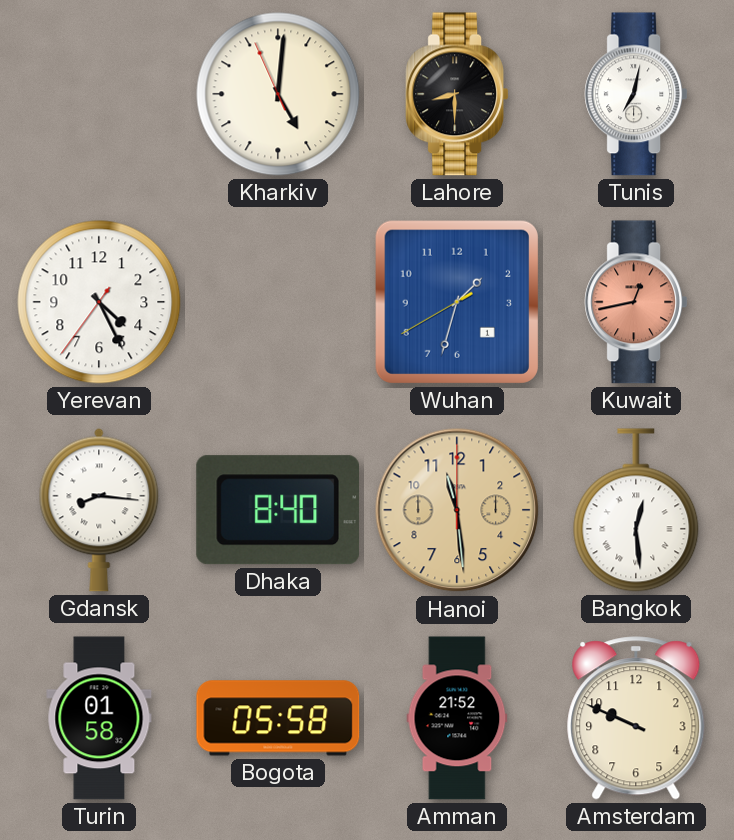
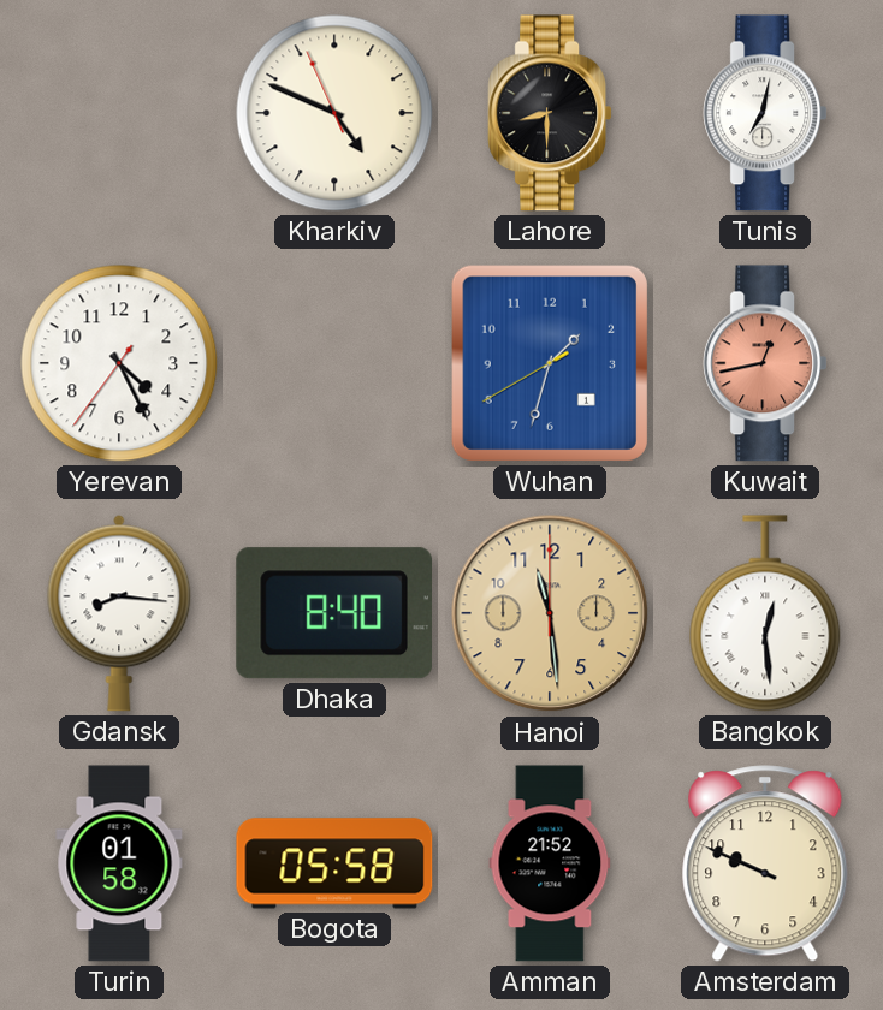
Kharkiv: 5:00 -> 4:48
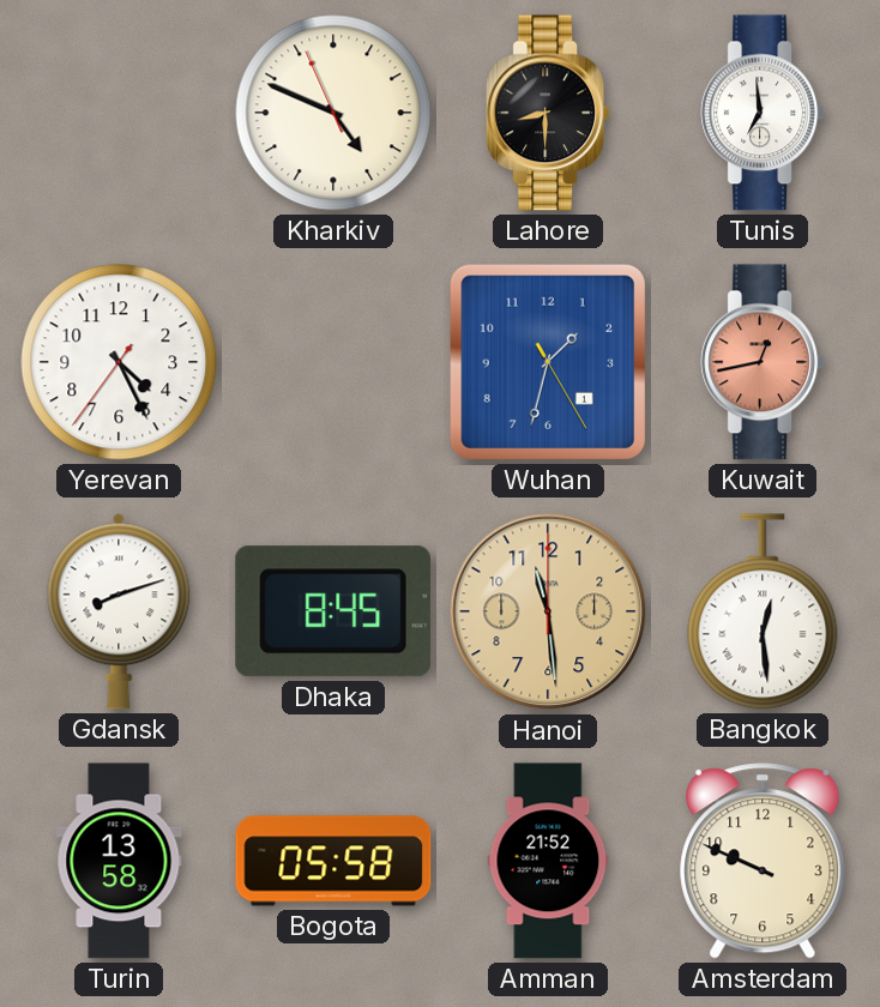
Tunis: 7:02 -> 6:59
Wuhan: 1:32:40 -> 1:32:25
Gdansk: 8:16 -> 8:12
Dhaka: 8:40 -> 8:45
Turin: 01:58 -> 13:58
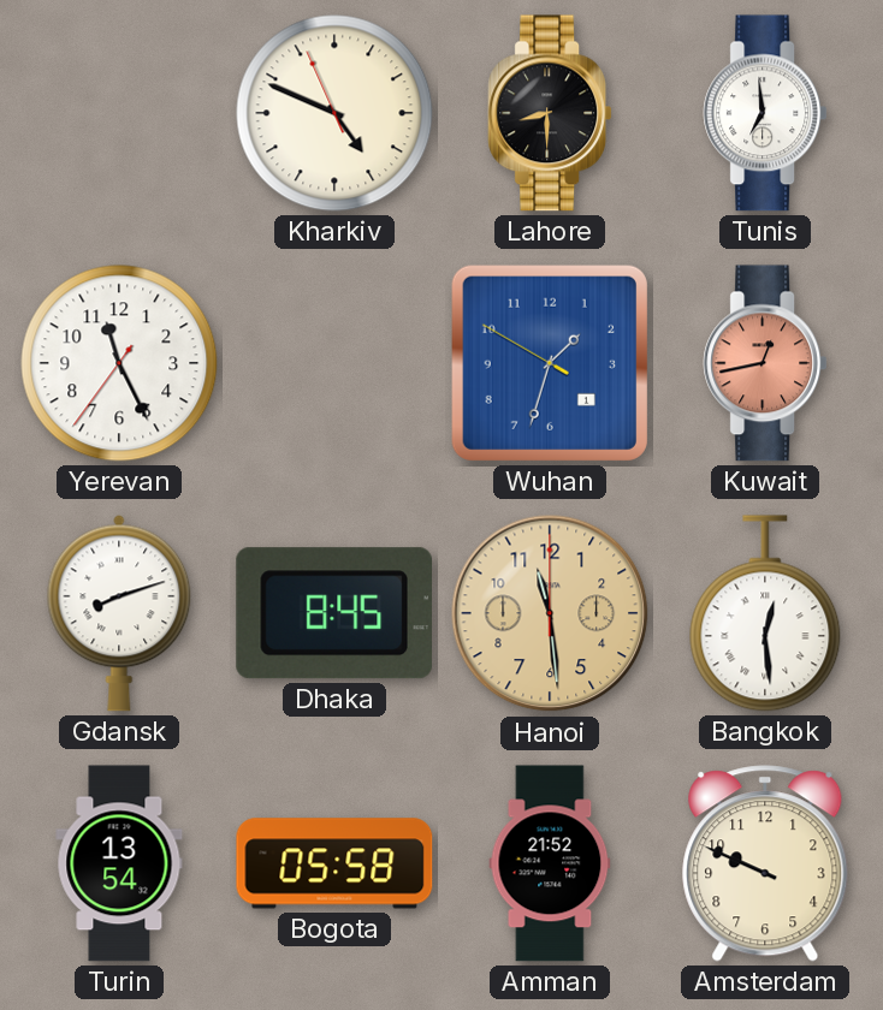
Yerevan: 4:25 -> 11:25
Wuhan: 1:32:25 -> 1:32:50
Turin: 13:58 -> 13:54
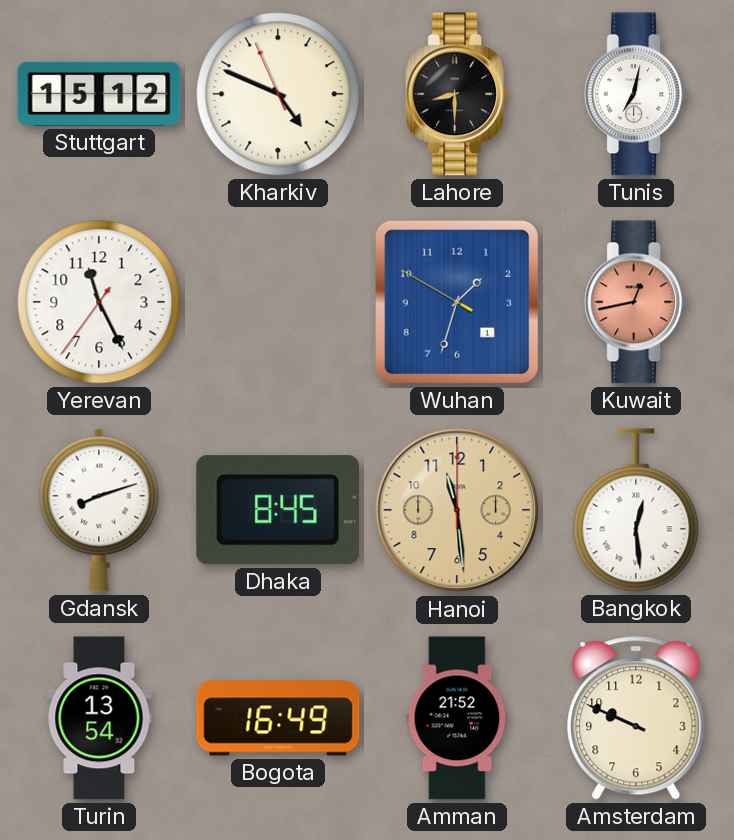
Stuttgart: none -> 15:12
Tunis: 6:59 -> 7:02
Bogota: 05:58 -> 16:49
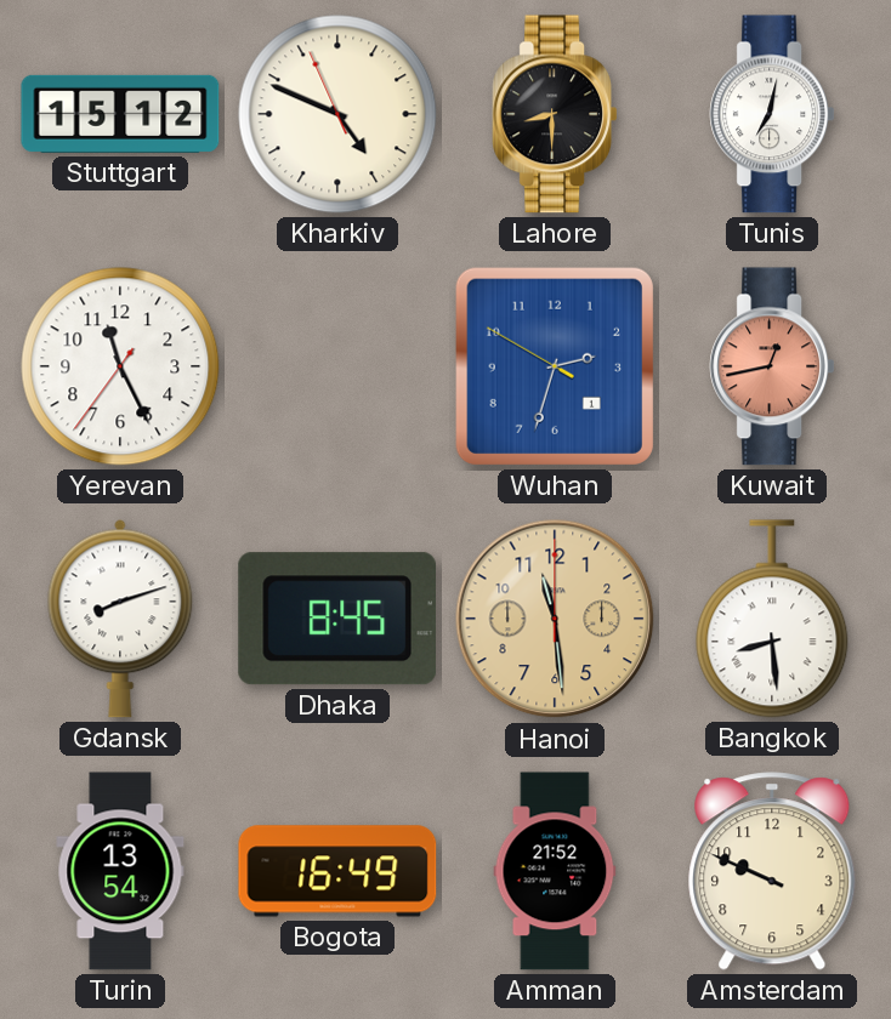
Wuhan: 1:32 -> 2:32
Bangkok: 12:29 -> 8:29
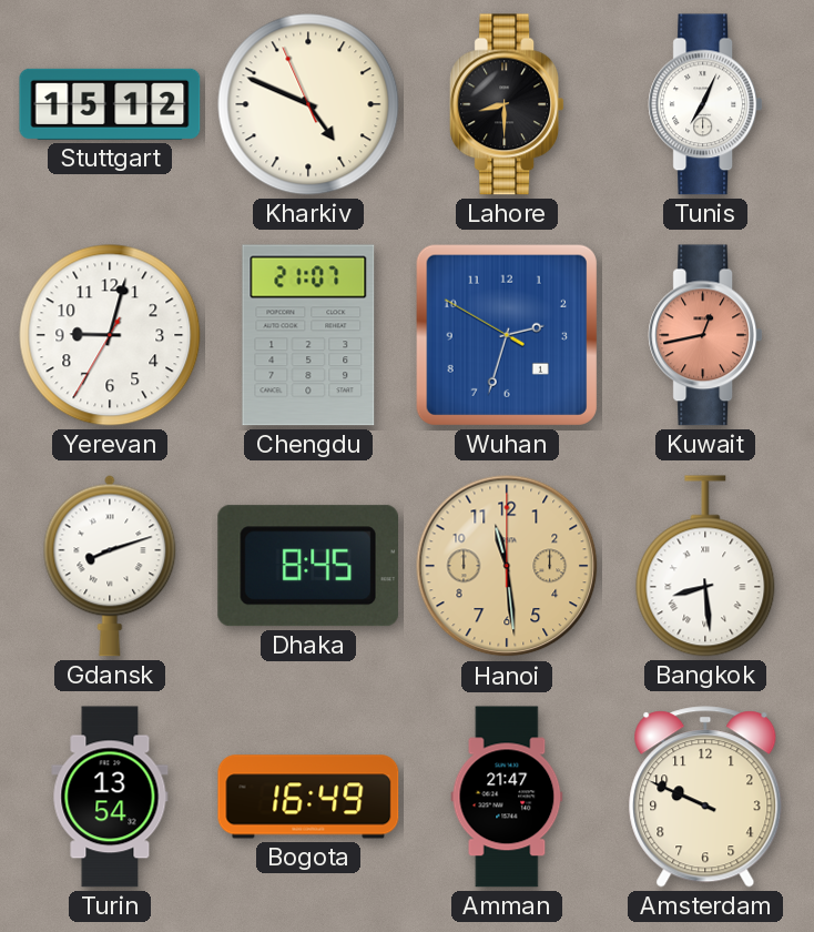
Tunis: 7:02 -> 7:04
Yerevan: 11:25 -> 9:02
Chengdu: none -> 21:07
Amman: 21:52 -> 21:47
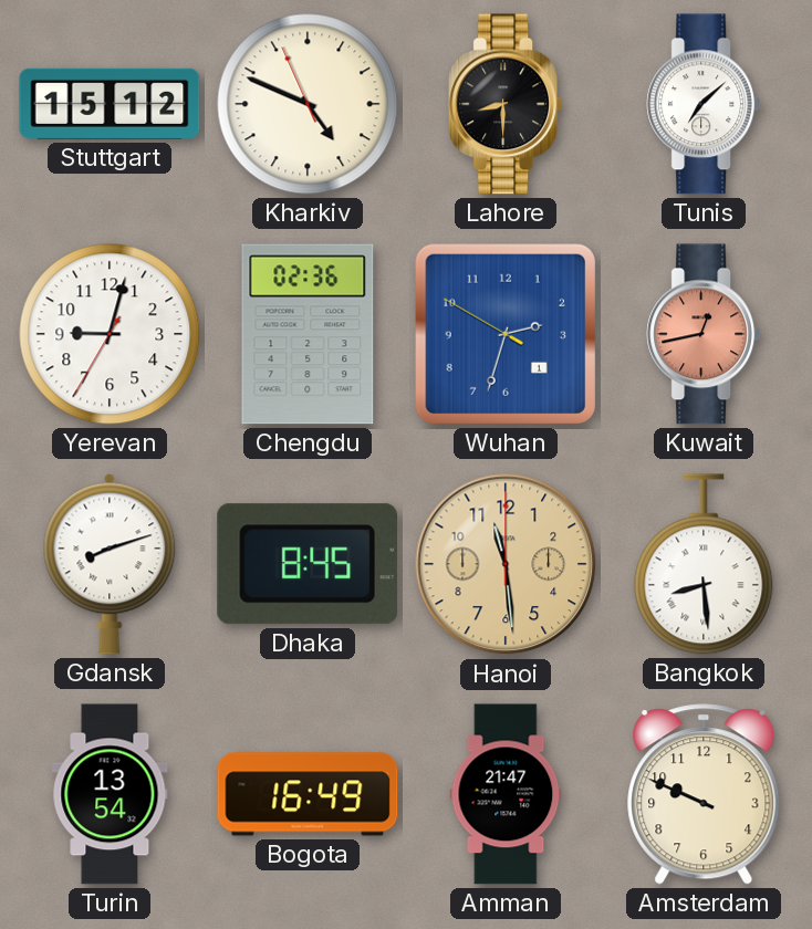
Tunis: 7:04 -> 7:08
Chengdu: 21:07 -> 02:36
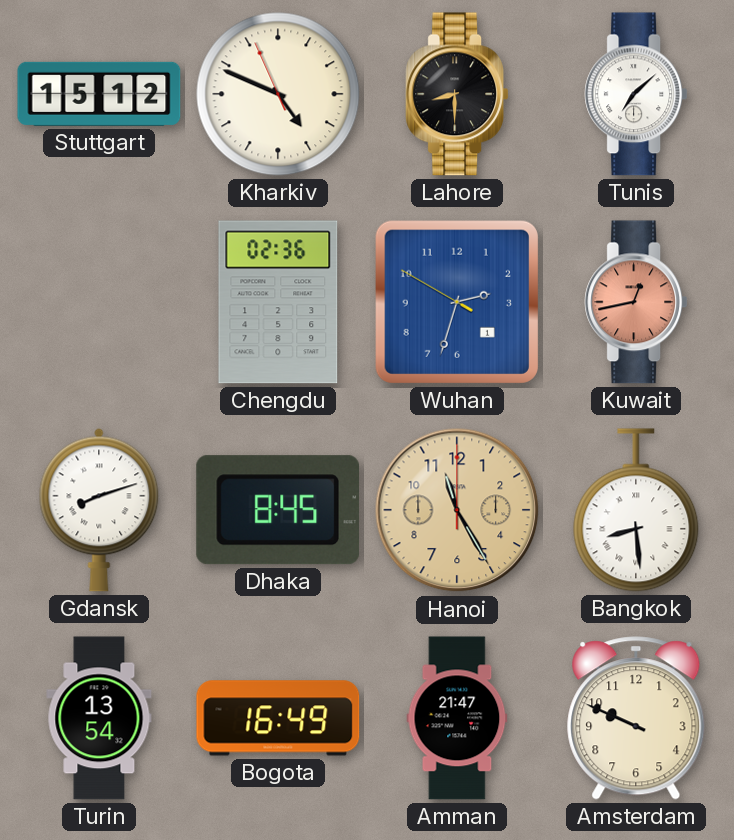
Yerevan: 9:02 -> none
Hanoi: 11:29 -> 11:25
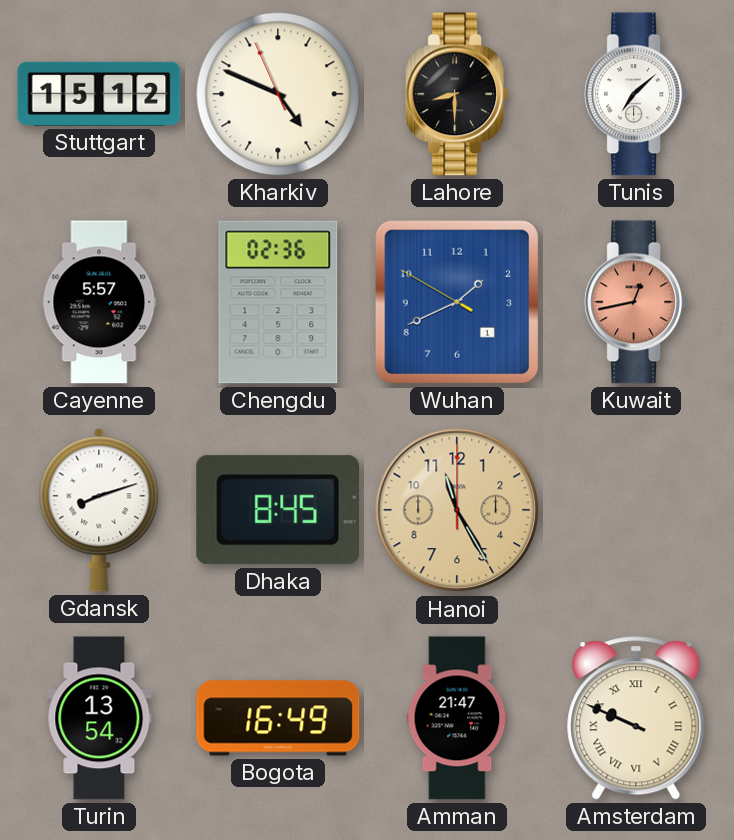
Cayenne: none -> 5:57
Wuhan: 2:32 -> 1:40
Bangkok: 8:29 -> none
Amsterdam numerals: Arabic -> Roman
